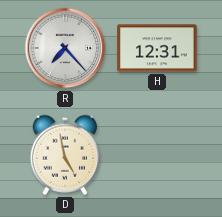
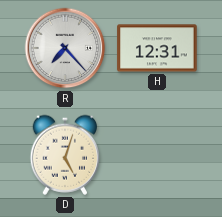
D: 4:58 -> 5:03
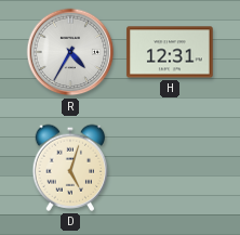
R: 7:23 -> 4:35
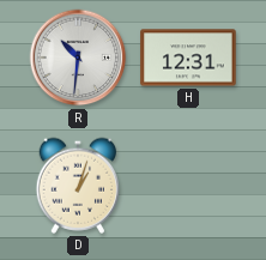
R: 4:35 -> 10:31
D: 5:03 -> 1:03
